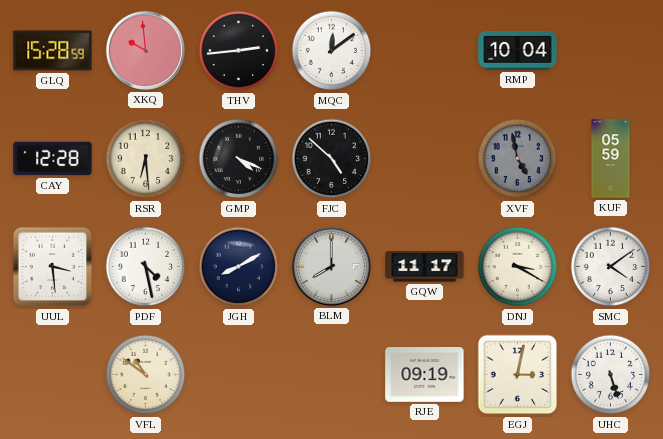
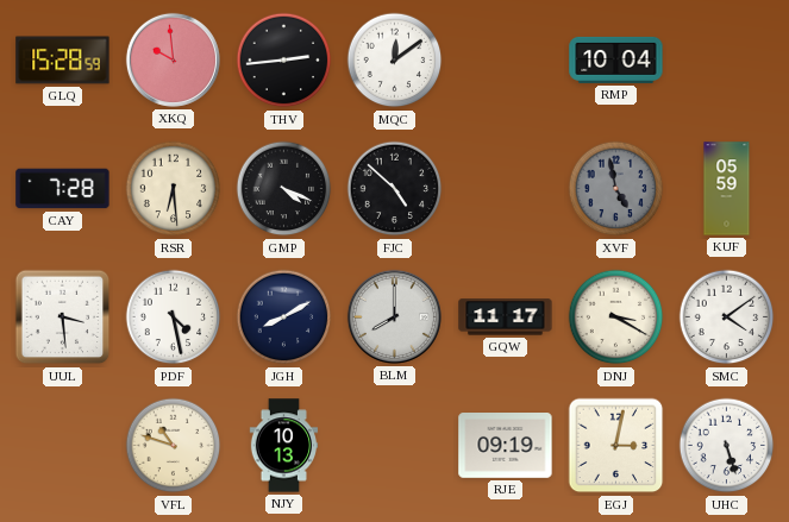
CAY: 12:28 -> 7:28
VFL: 10:51 -> 10:48
NJY: none -> 10:13
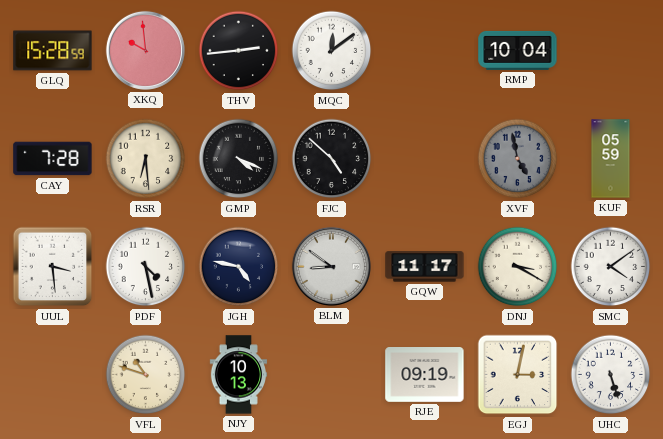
JGH: 8:10 -> 4:47
BLM: 8:00 -> 8:51
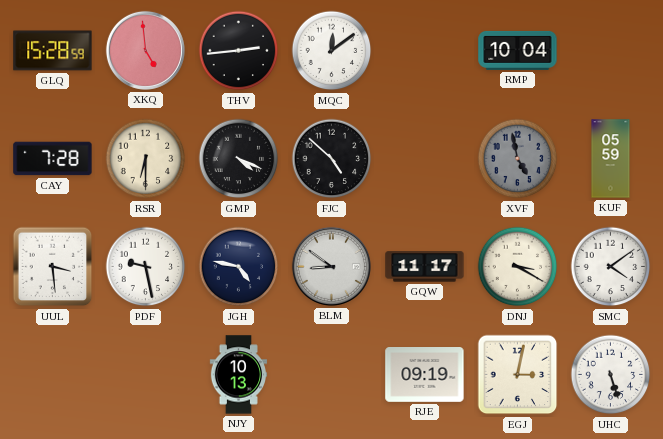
XKQ: 9:59 -> 4:59
RSR: 6:29 -> 6:30
PDF: 4:28 -> 9:28
VFL: 10:48 -> none
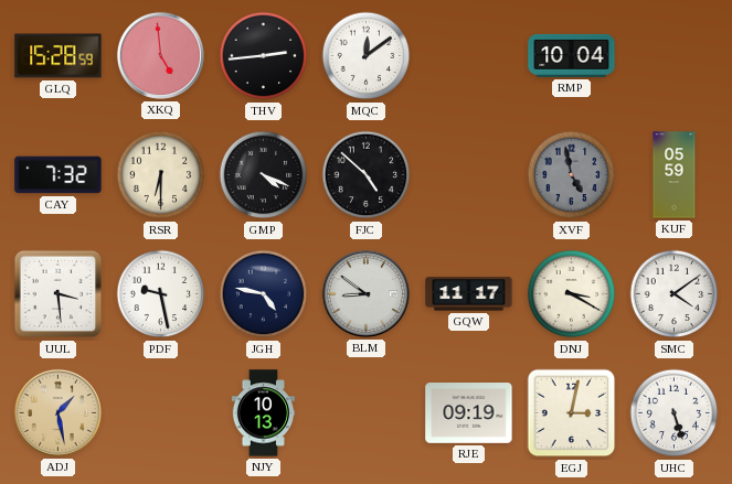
CAY: 7:28 -> 7:32
ADJ: none -> 1:28
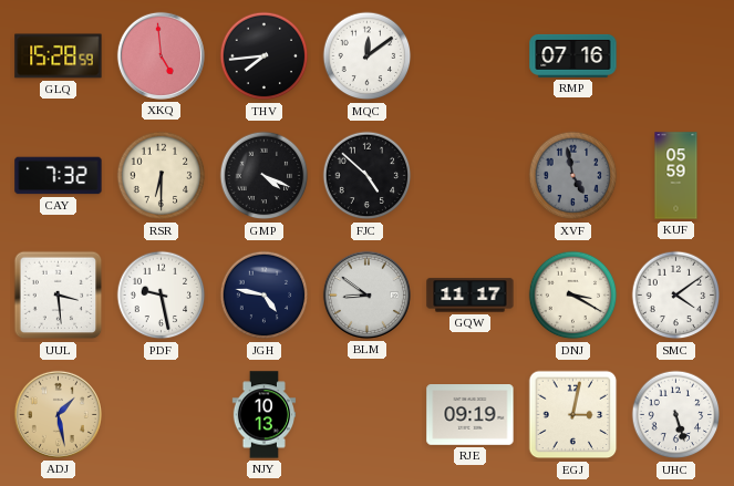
THV: 2:44 -> 7:44
RMP: 10:04 -> 07:16
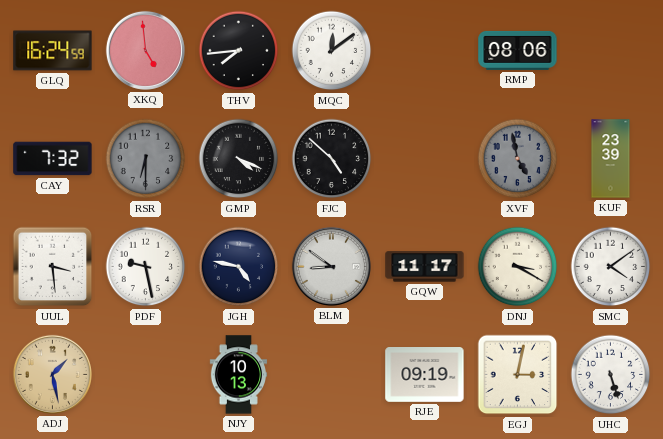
GLQ: 15:28 -> 16:24
RMP: 07:16 -> 08:06
RSR dial: cream -> grey
KUF: 05:59 -> 23:39
